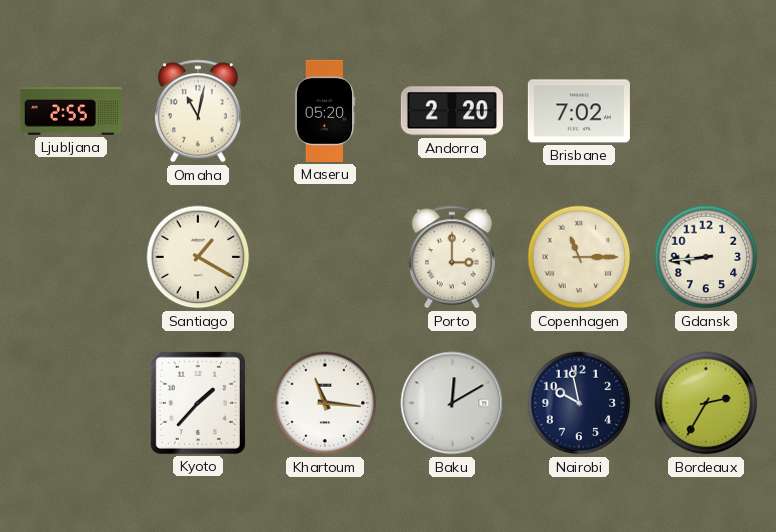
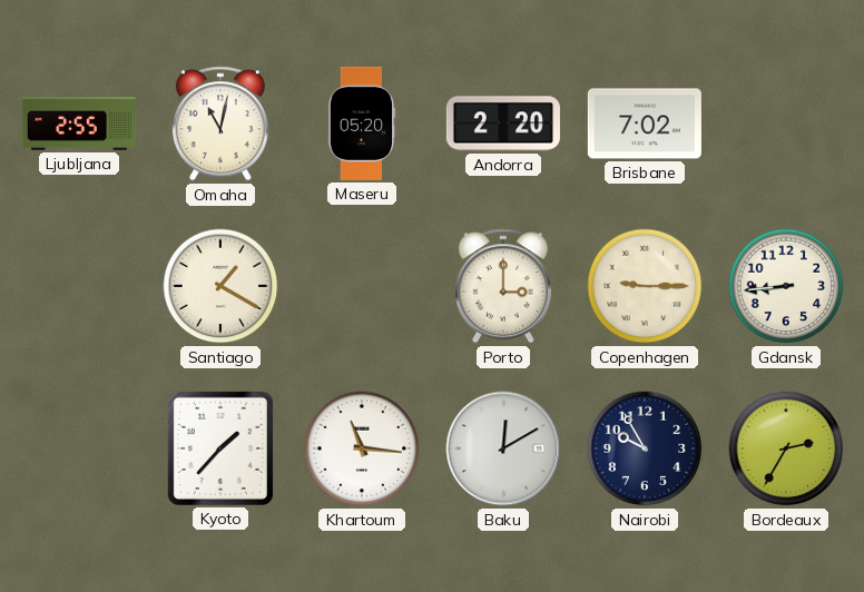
Copenhagen: 11:15 -> 9:15
Nairobi: 9:58 -> 9:55
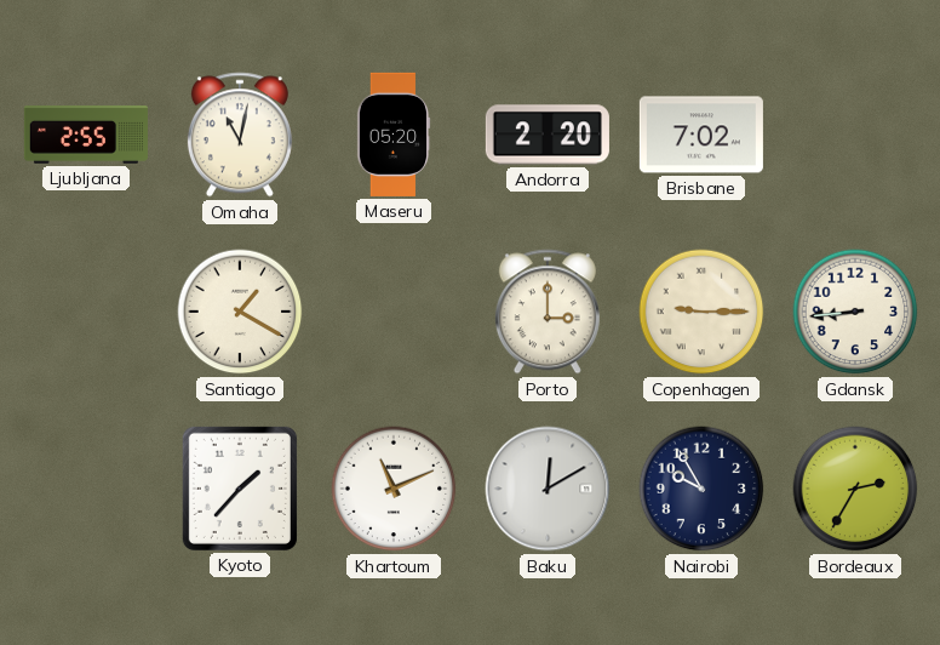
Khartoum: 11:16 -> 11:11
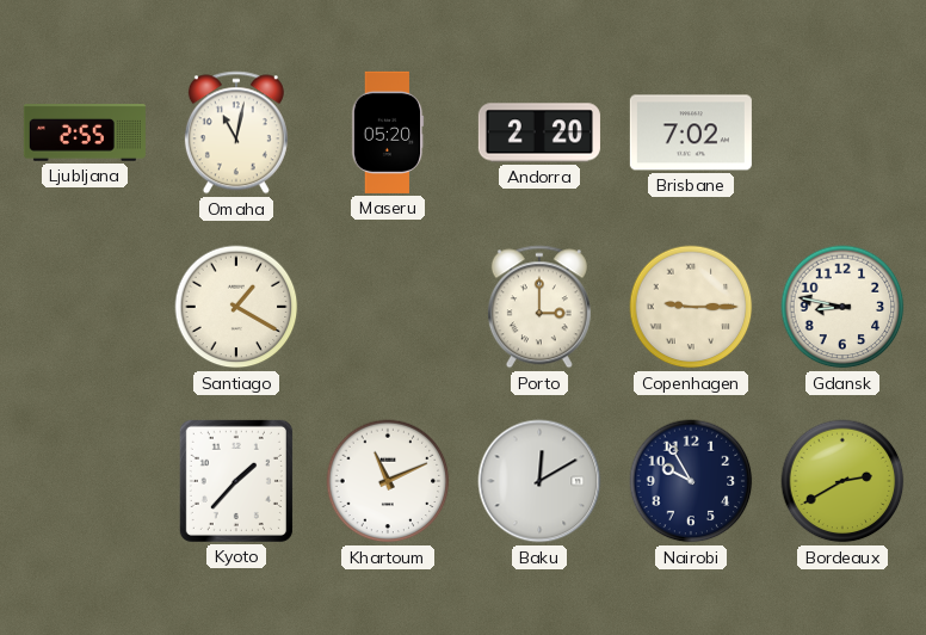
Gdansk: 8:44 -> 8:47
Bordeaux: 2:35 -> 2:40
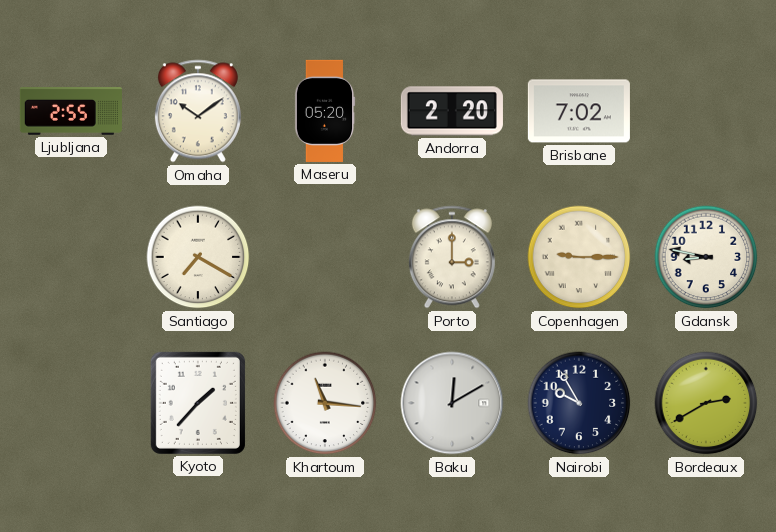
Omaha: 11:02 -> 10:09
Santiago: 1:20 -> 7:20
Khartoum: 11:11 -> 11:16
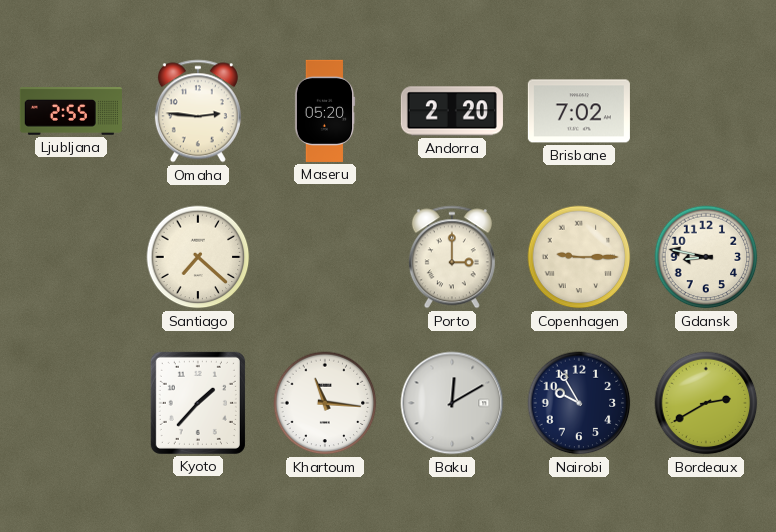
Omaha: 10:09 -> 2:46
Santiago: 7:20 -> 7:22
